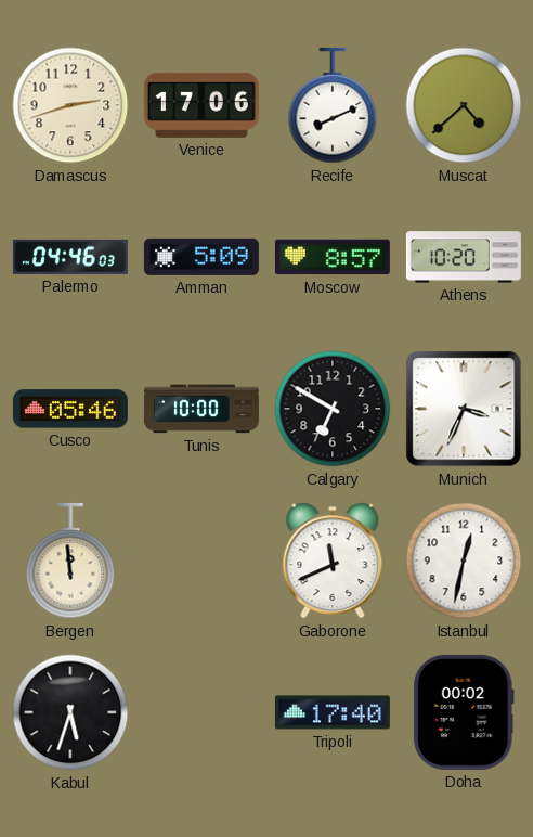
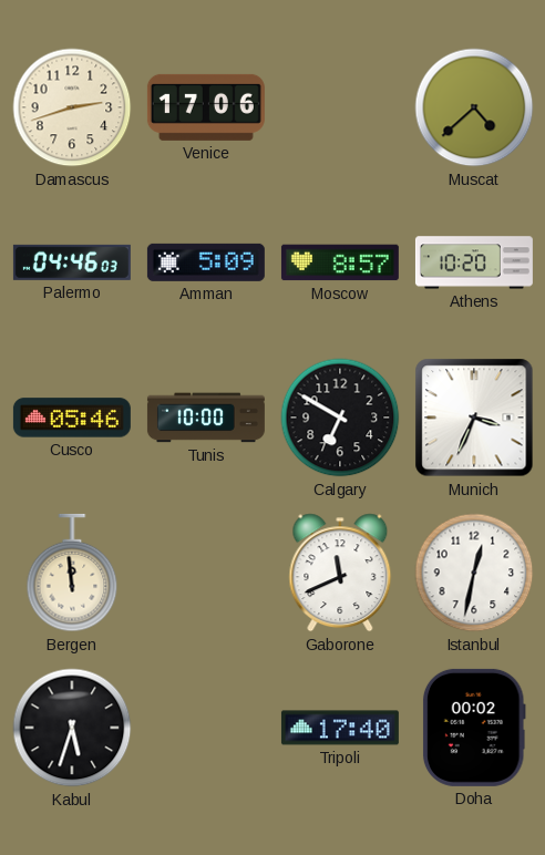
Recife: 8:11 -> none
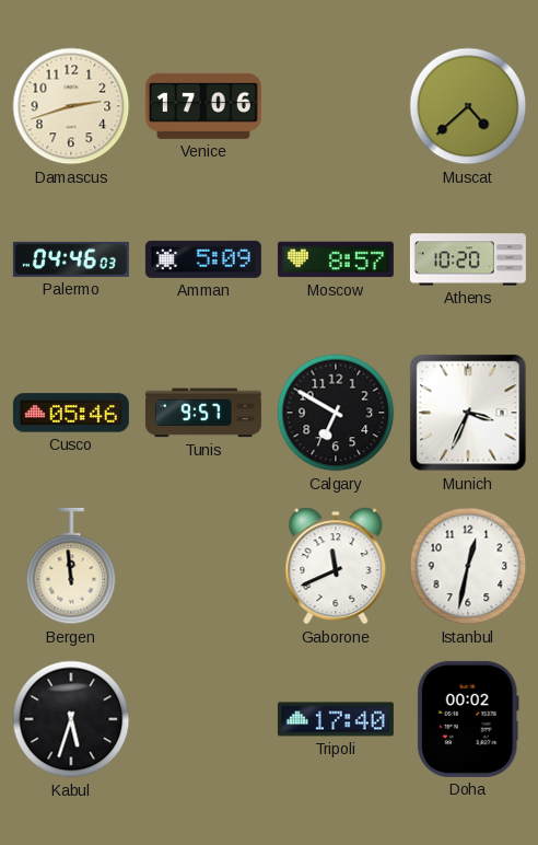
Tunis: 10:00 -> 9:57
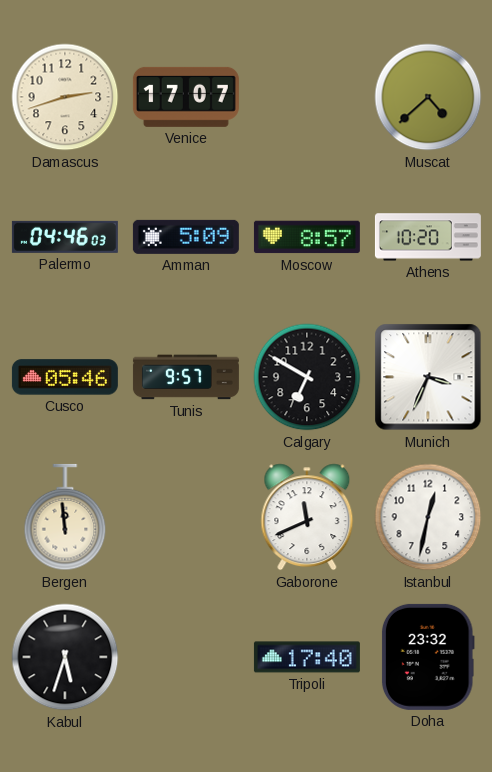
Venice: 17:06 -> 17:07
Doha: 00:02 -> 23:32
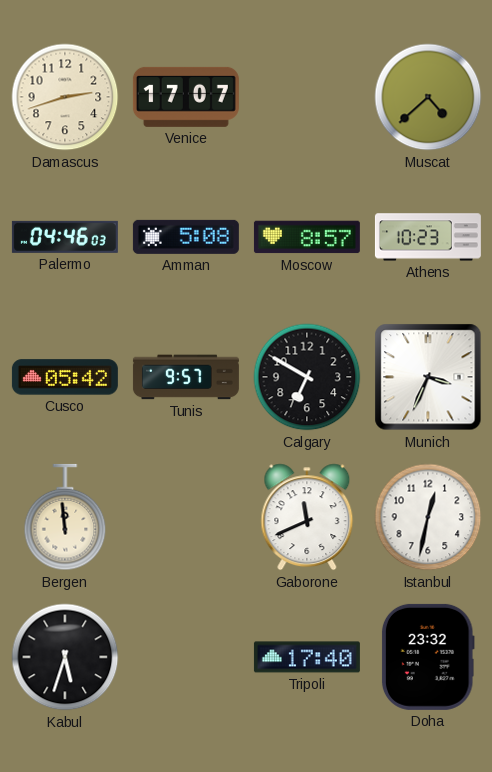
Amman: 5:09 -> 5:08
Athens: 10:20 -> 10:23
Cusco: 05:46 -> 05:42
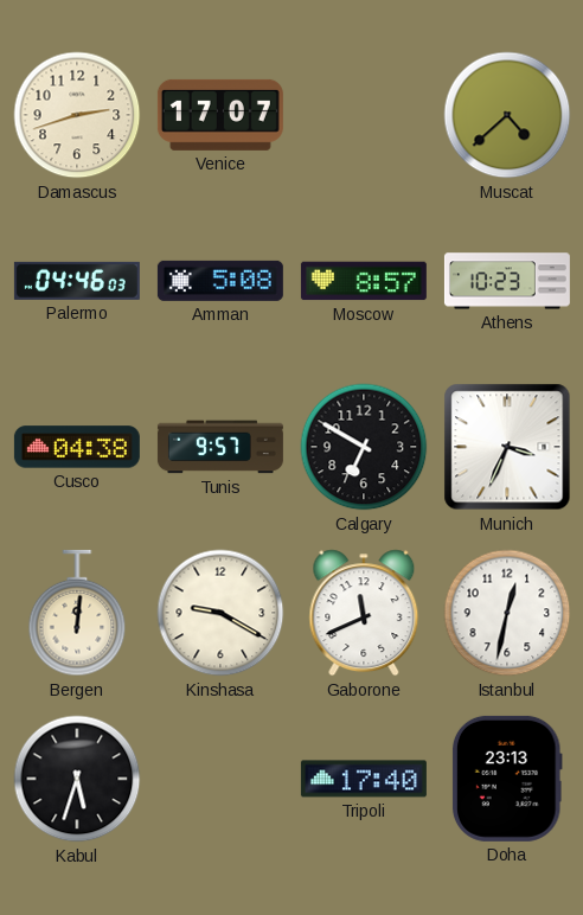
Cusco: 05:42 -> 04:38
Bergen: 11:59 -> 12:01
Kinshasa: none -> 9:20
Doha: 23:32 -> 23:13
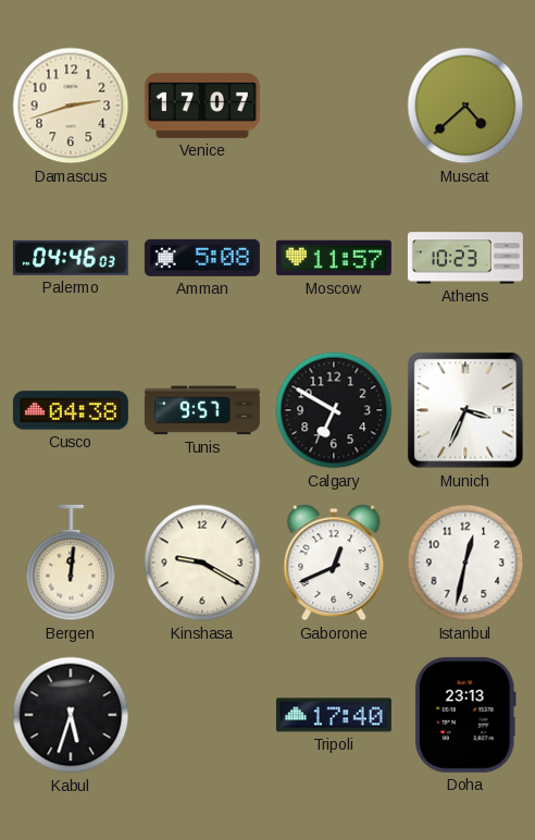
Moscow: 8:57 -> 11:57
Gaborone: 11:41 -> 12:41
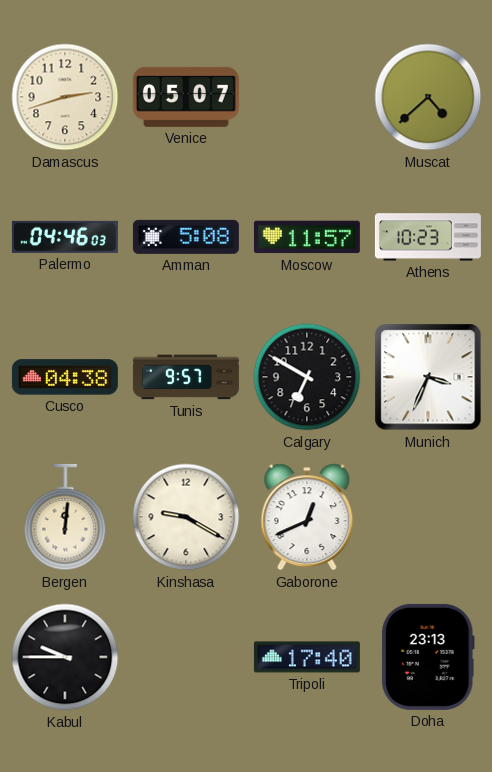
Venice: 17:07 -> 05:07
Istanbul: 12:32 -> none
Kabul: 5:33 -> 9:45
